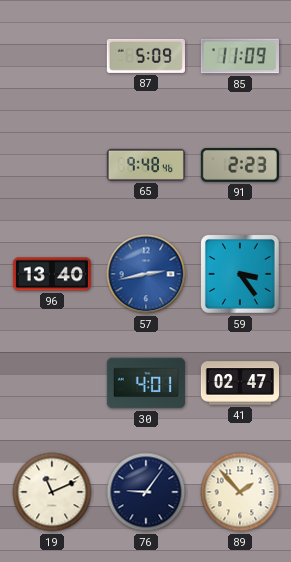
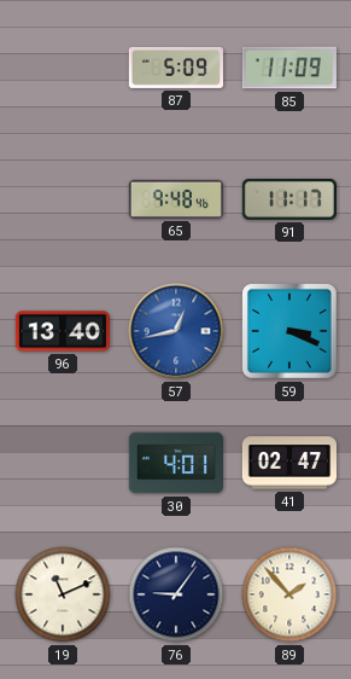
91: 2:23 -> 11:17
57: 2:43 -> 12:43
59: 3:24 -> 3:19
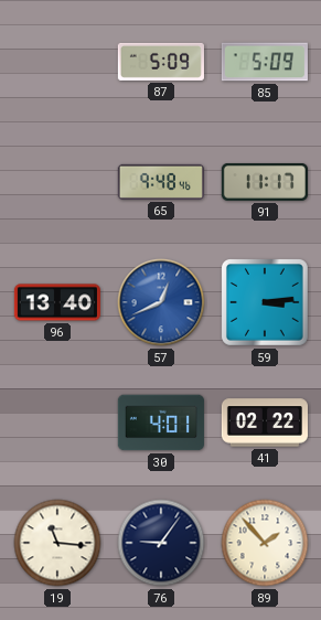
85: 11:09 -> 5:09
57: 12:43 -> 12:41
59: 3:19 -> 3:14
41: 02:47 -> 02:22
19: 11:11 -> 11:16
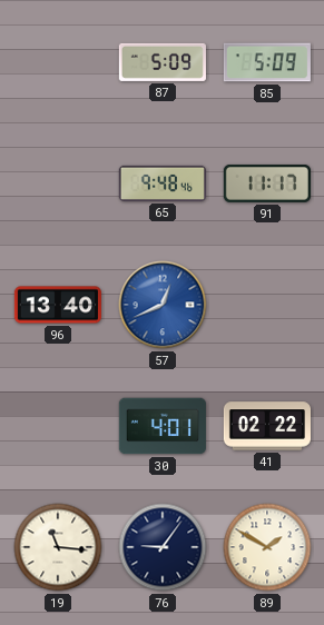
59: 3:14 -> none
89: 1:53 -> 1:50
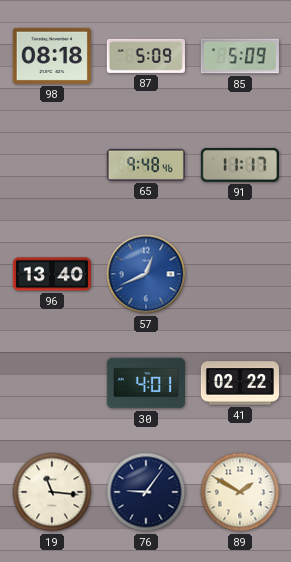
98: none -> 08:18
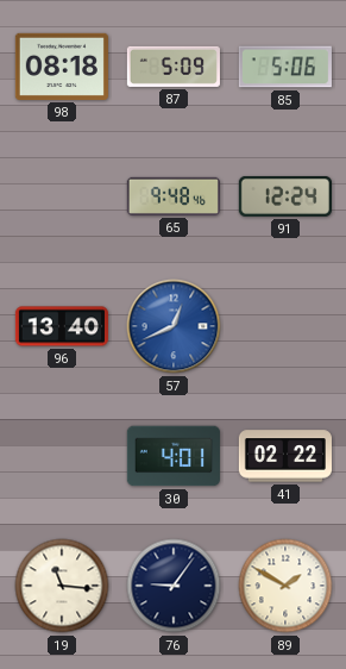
85: 5:09 -> 5:06
91: 11:17 -> 12:24
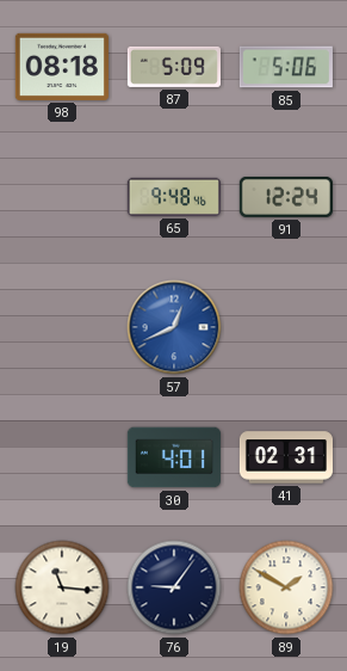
96: 13:40 -> none
41: 02:22 -> 02:31
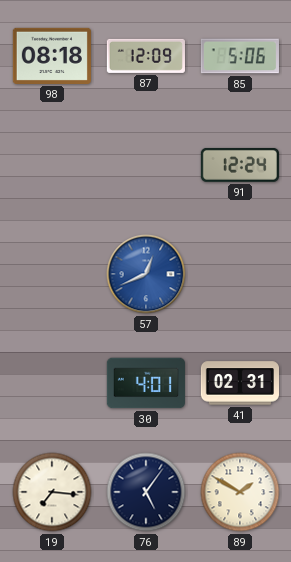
87: 5:09 -> 12:09
65: 9:48 -> none
19: 11:16 -> 7:16
76: 9:06 -> 5:06
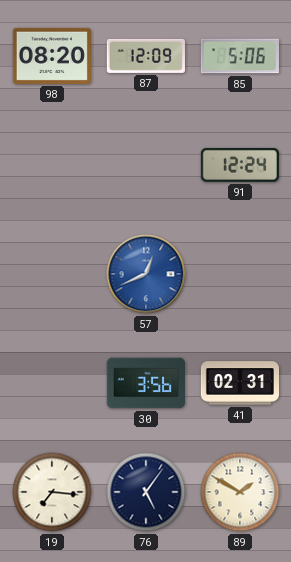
98: 08:18 -> 08:20
30: 4:01 -> 3:56
